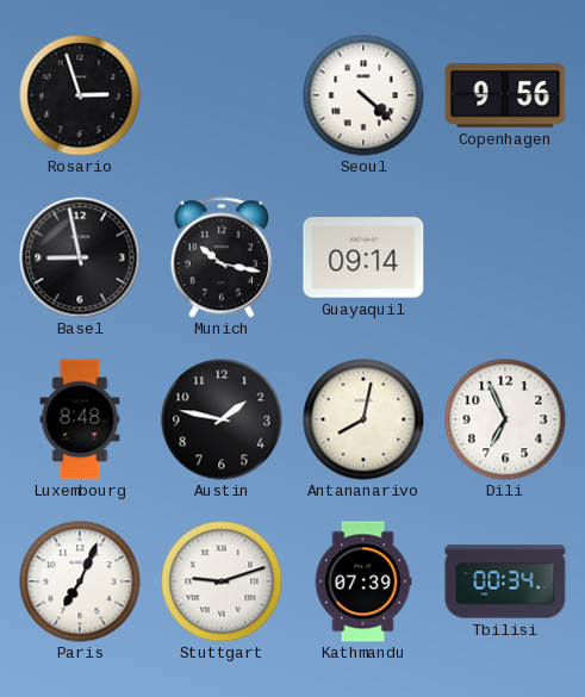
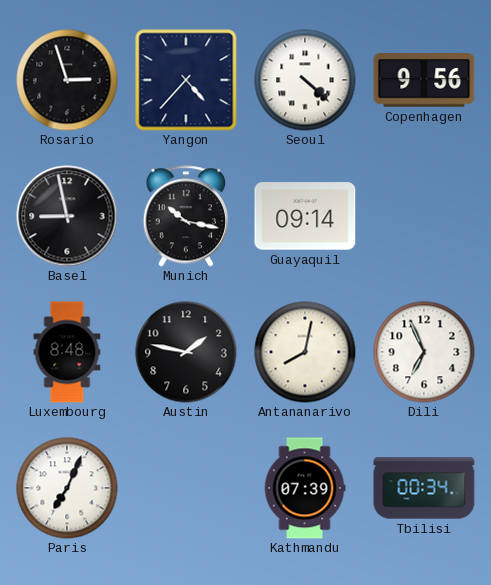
Yangon: none -> 4:37
Stuttgart: 9:12 -> none
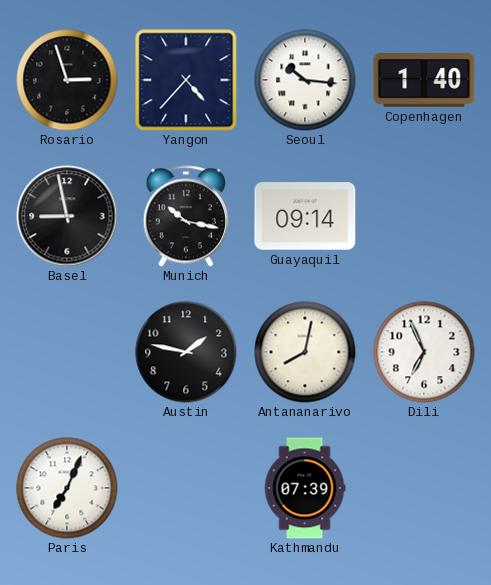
Seoul: 4:22 -> 10:16
Copenhagen: 9:56 -> 1:40
Luxembourg: 8:48 -> none
Tbilisi: 00:34 -> none
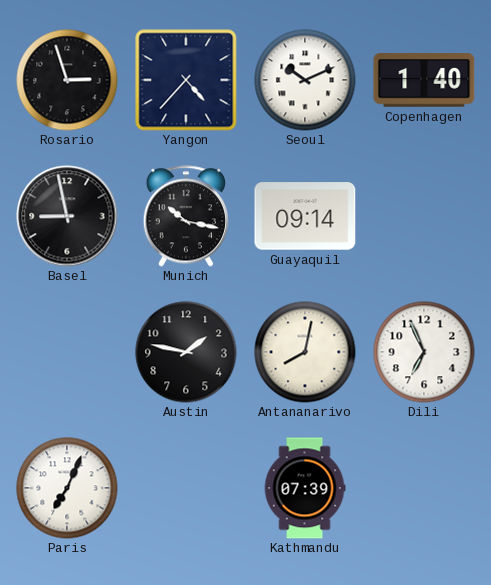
Seoul: 10:16 -> 10:11
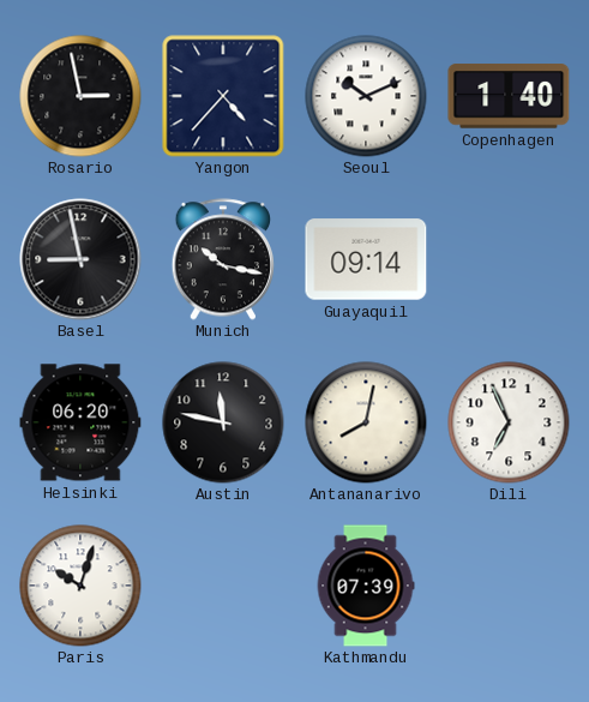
Rosario: 2:57 -> 2:58
Helsinki: none -> 06:20
Austin: 1:47 -> 11:47
Paris: 7:04 -> 10:03
